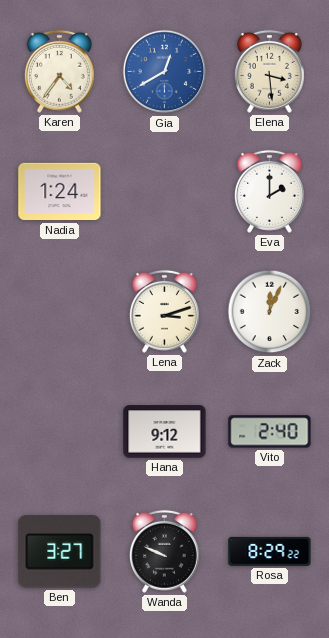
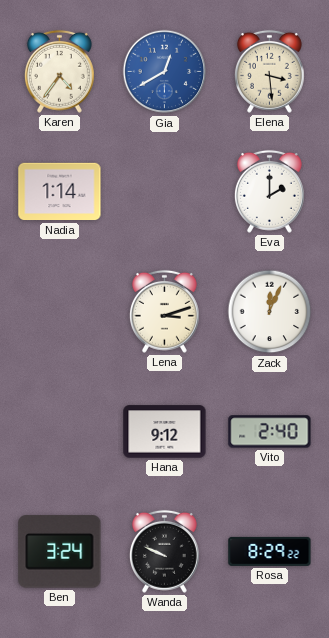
Nadia: 1:24 -> 1:14
Ben: 3:27 -> 3:24
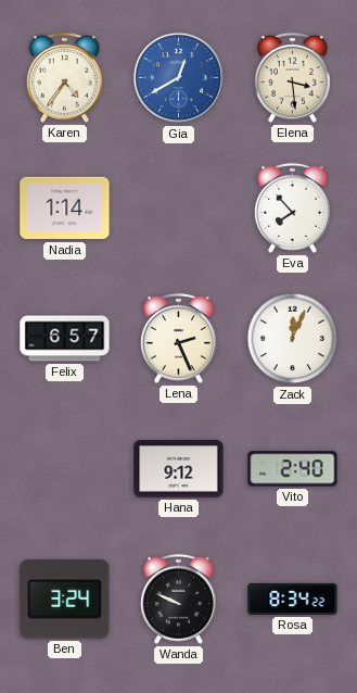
Eva: 2:00 -> 7:53
Felix: none -> 6:57
Lena: 3:12 -> 2:26
Rosa: 8:29 -> 8:34
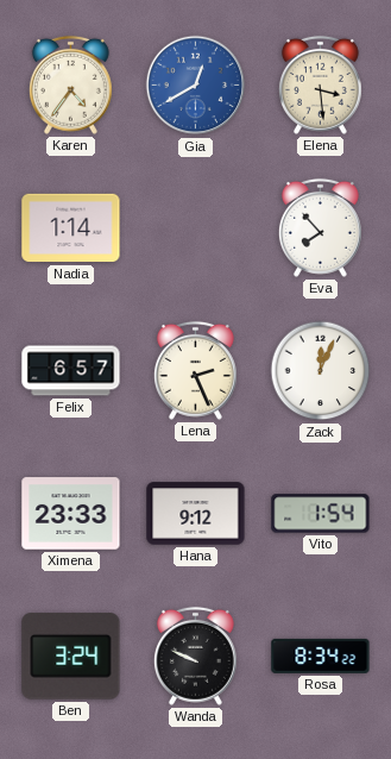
Ximena: none -> 23:33
Vito: 2:40 -> 1:54
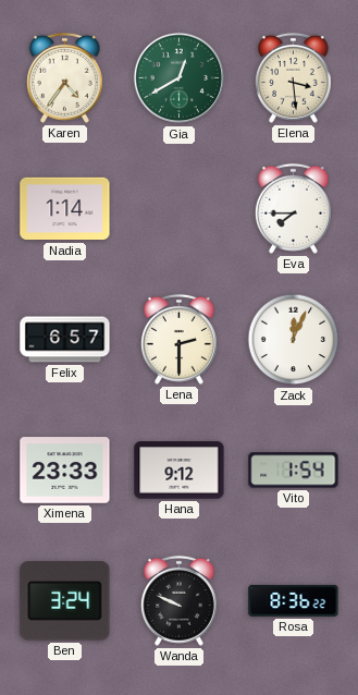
Gia dial: blue -> green
Eva: 7:53 -> 7:45
Lena: 2:26 -> 2:30
Rosa: 8:34 -> 8:36
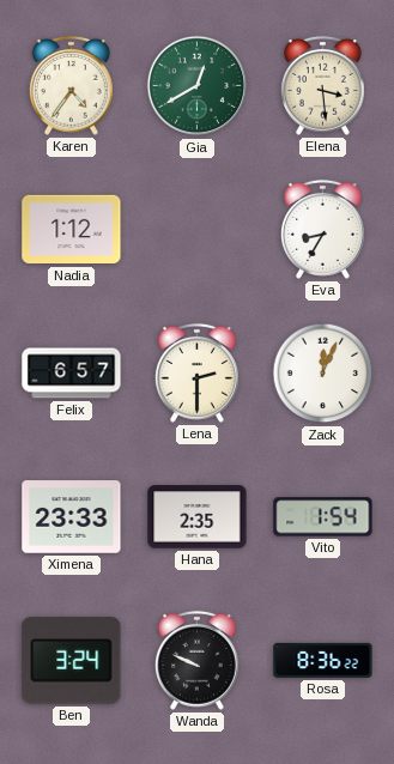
Nadia: 1:14 -> 1:12
Eva: 7:45 -> 8:35
Hana: 9:12 -> 2:35
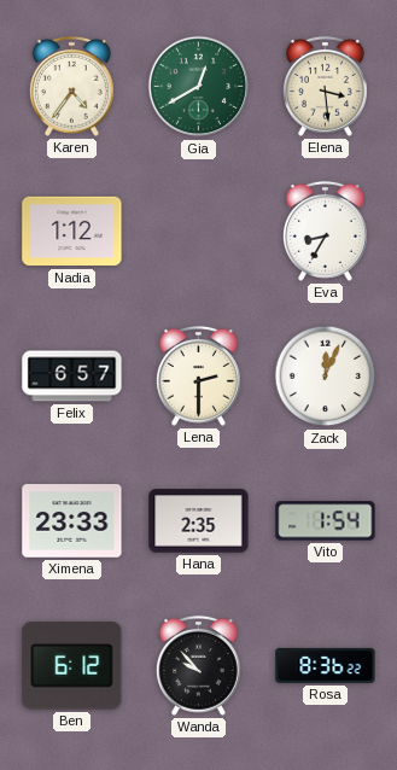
Ben: 3:24 -> 6:12
Wanda: 9:49 -> 9:53
